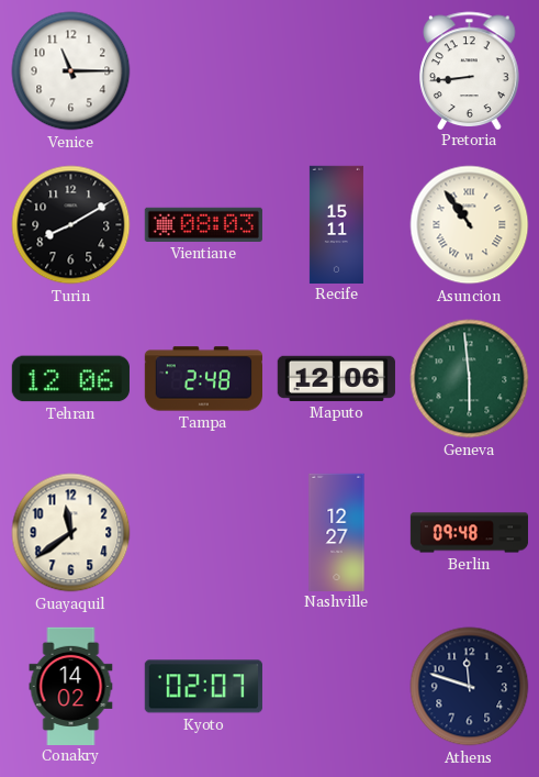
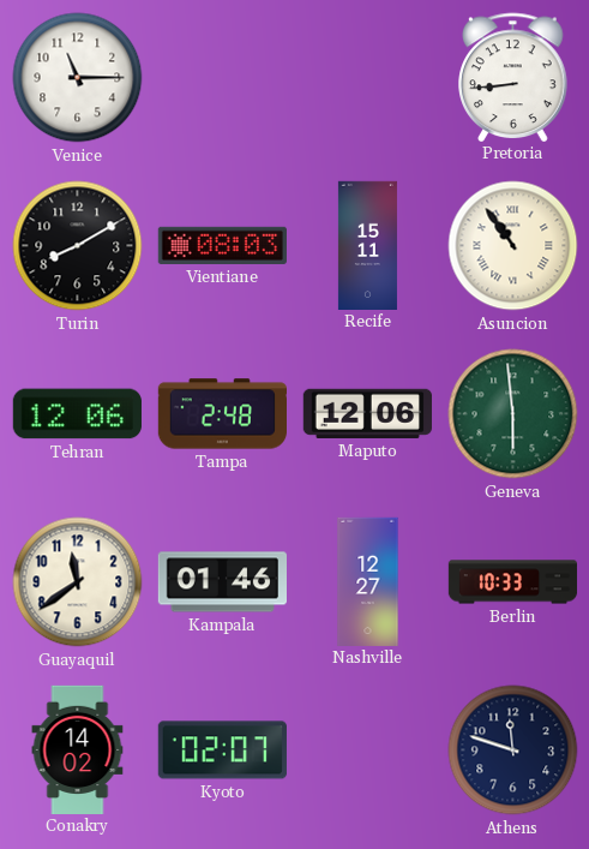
Kampala: none -> 01:46
Berlin: 09:48 -> 10:33
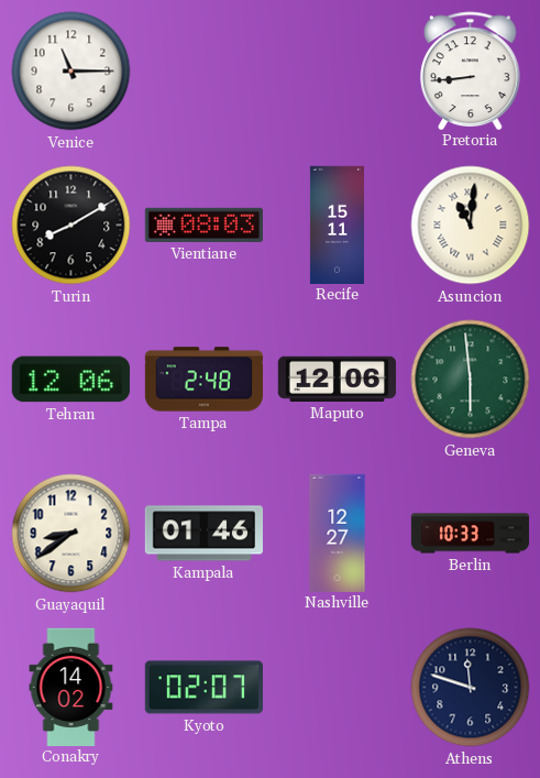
Asuncion: 10:54 -> 11:01
Guayaquil: 11:39 -> 8:39
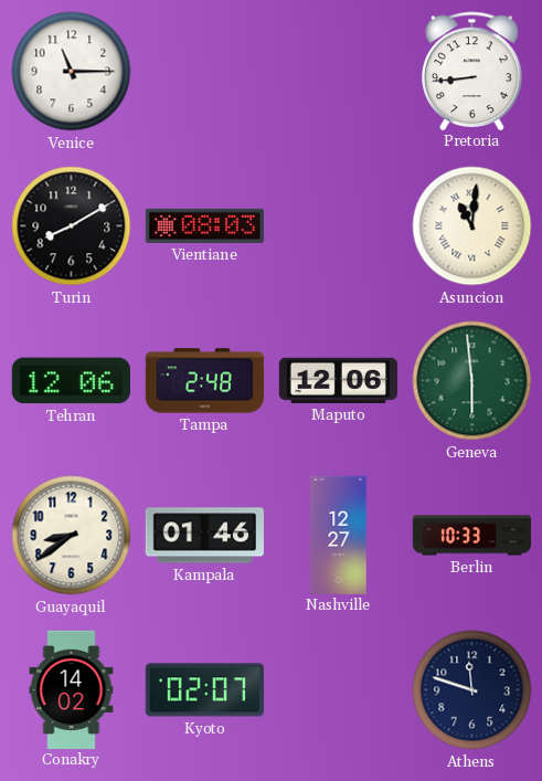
Recife: 15:11 -> none
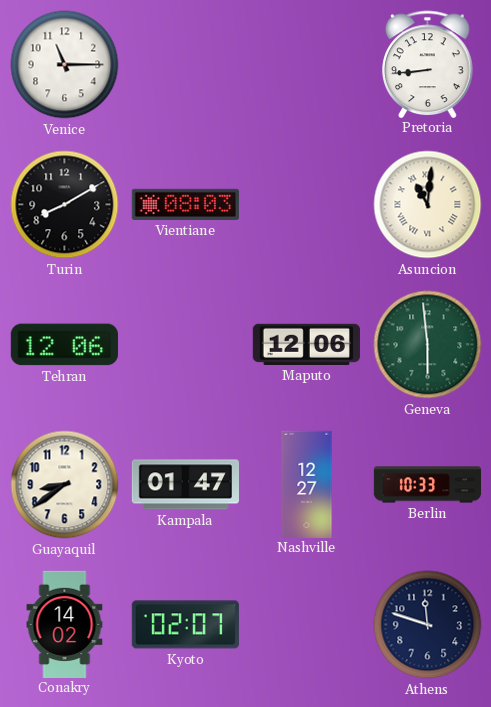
Tampa: 2:48 -> none
Kampala: 01:46 -> 01:47
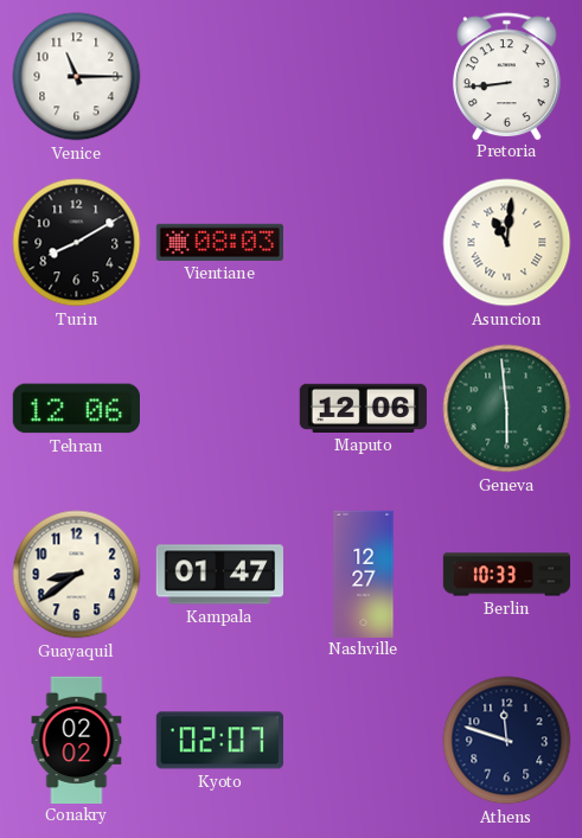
Conakry: 14:02 -> 02:02
